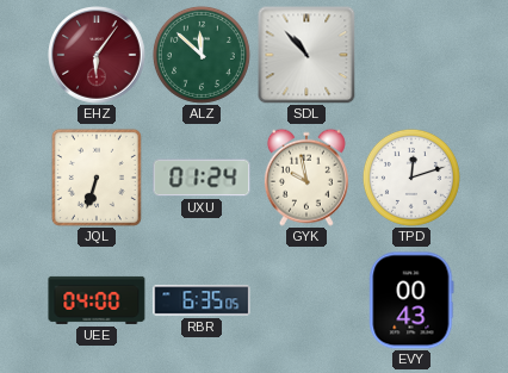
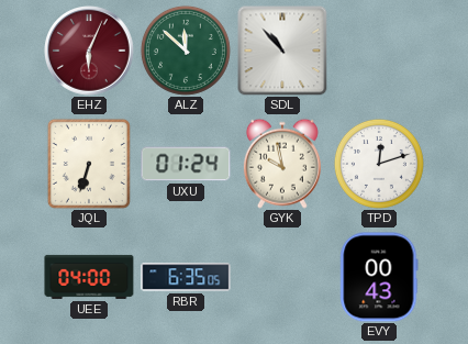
EHZ: 6:06 -> 6:04
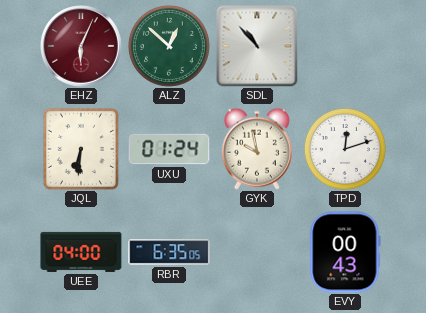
ALZ: 11:52 -> 12:52
JQL: 6:33 -> 6:31
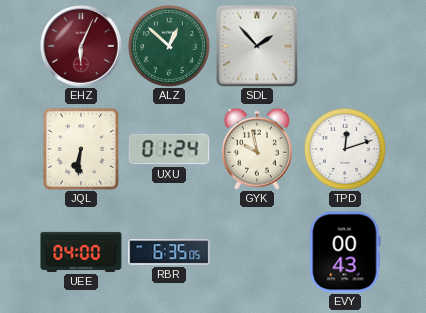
SDL: 10:53 -> 1:53
